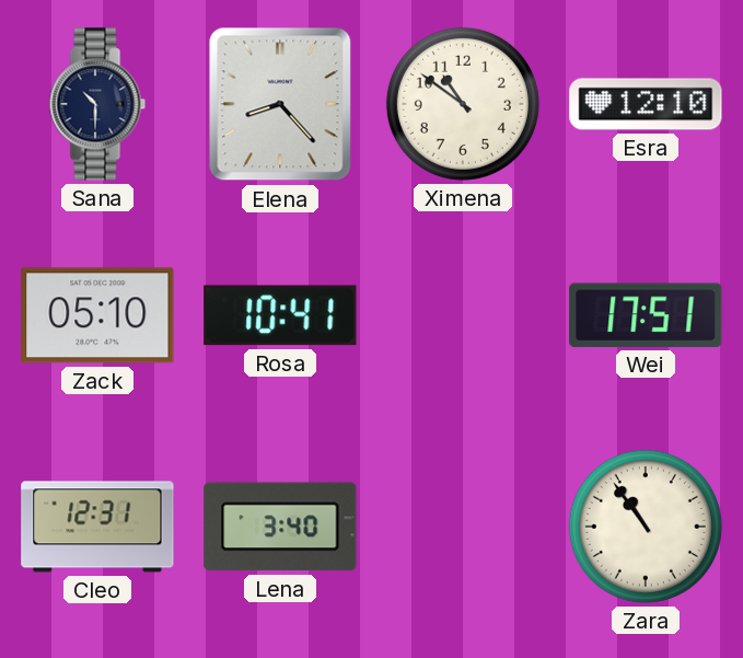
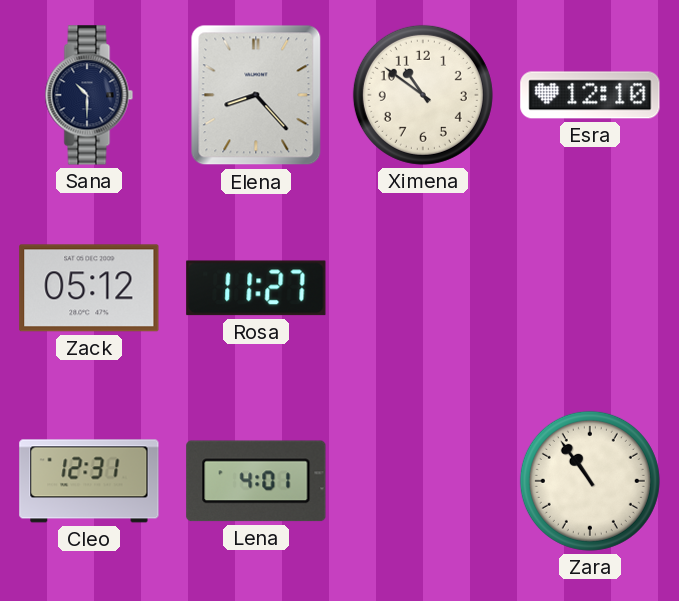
Zack: 05:10 -> 05:12
Rosa: 10:41 -> 11:27
Wei: 17:51 -> none
Lena: 3:40 -> 4:01
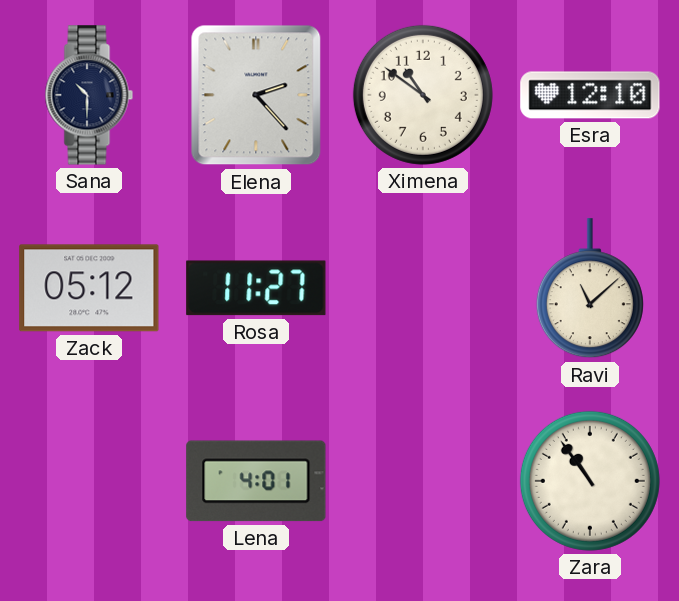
Elena: 8:23 -> 2:23
Ravi: none -> 11:08
Cleo: 12:31 -> none
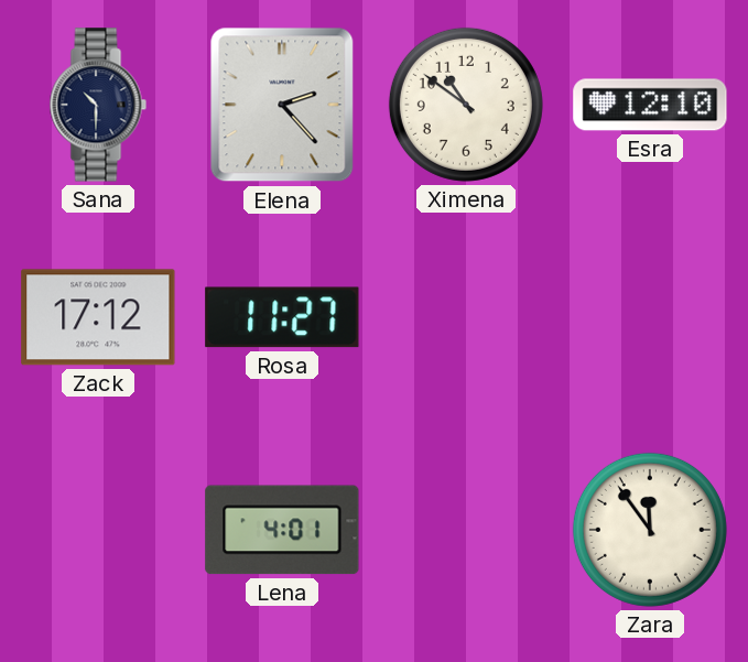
Zack: 05:12 -> 17:12
Ravi: 11:08 -> none
Zara: 10:54 -> 11:54
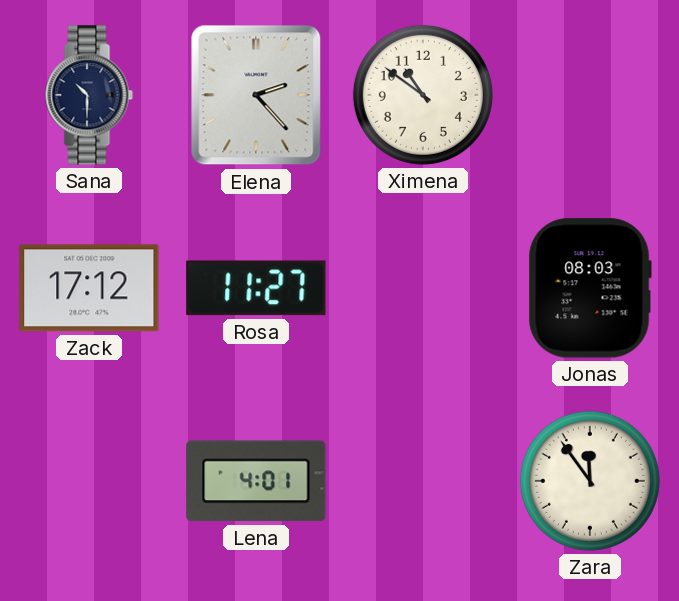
Esra: 12:10 -> none
Jonas: none -> 08:03
